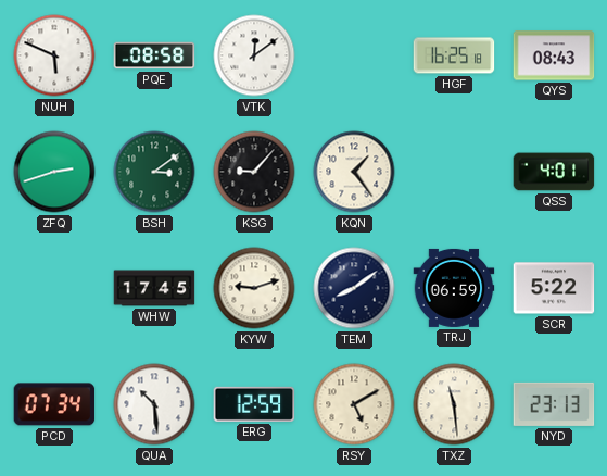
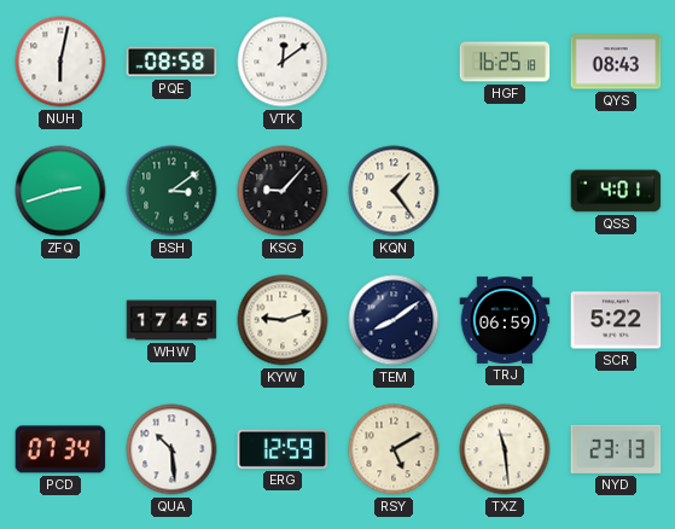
NUH: 5:49 -> 6:02
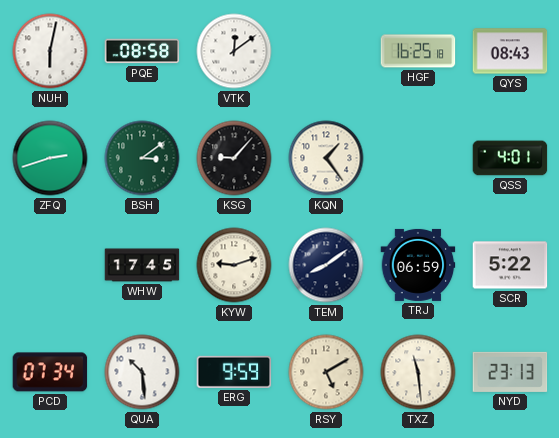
ERG: 12:59 -> 9:59
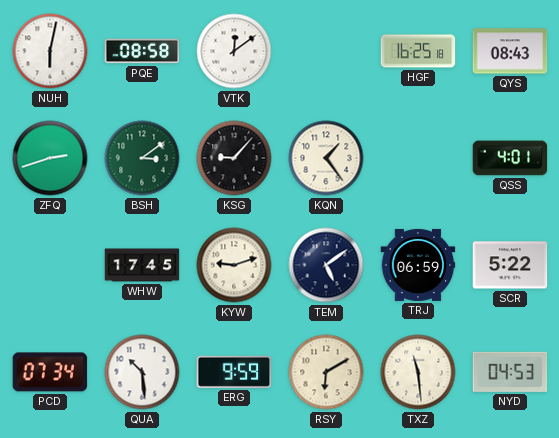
TEM: 8:09 -> 5:09
RSY: 5:10 -> 6:10
NYD: 23:13 -> 04:53
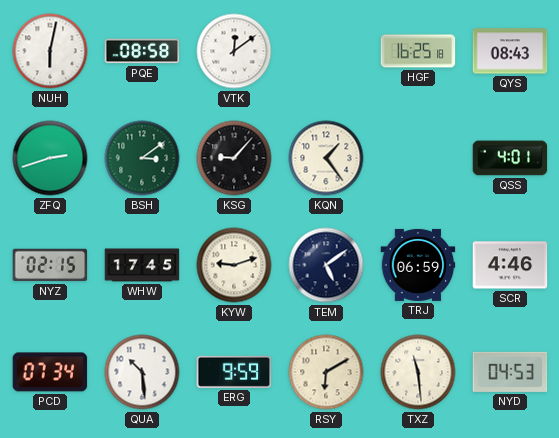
NYZ: none -> 02:15
SCR: 5:22 -> 4:46
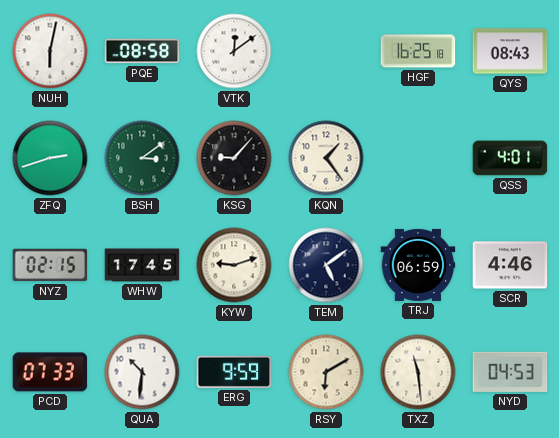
PCD: 07:34 -> 07:33
QUA: 10:29 -> 10:31
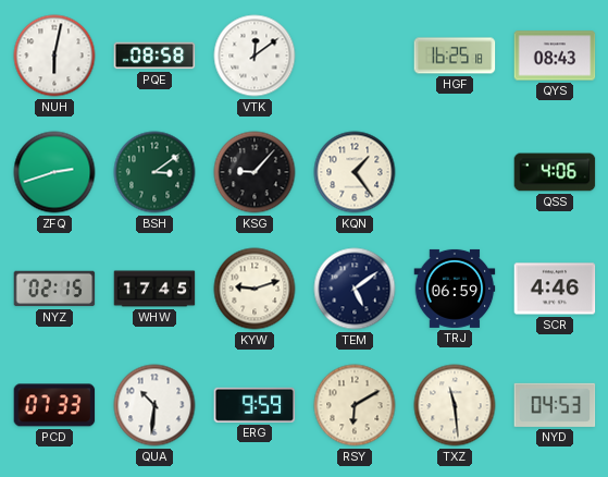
QSS: 4:01 -> 4:06
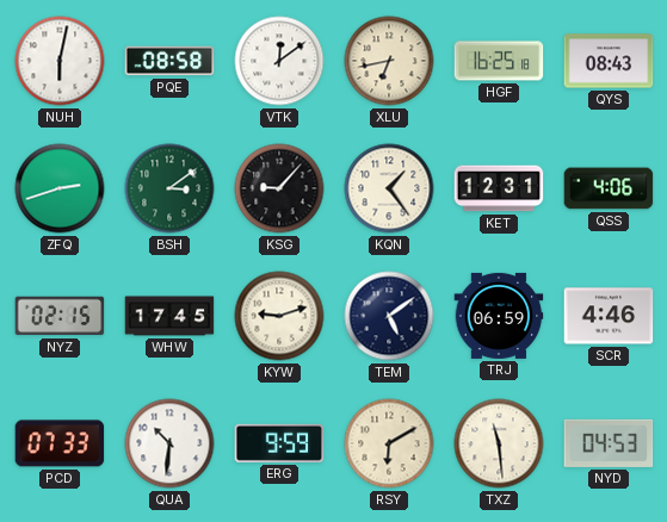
XLU: none -> 6:43
KET: none -> 12:31
